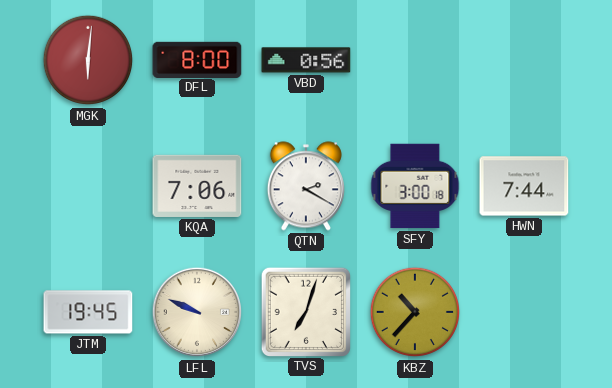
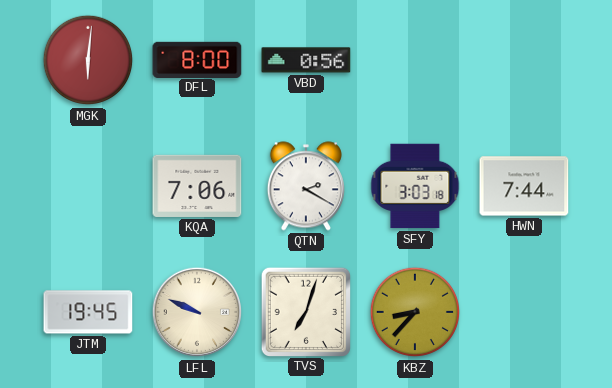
SFY: 3:00 -> 3:03
KBZ: 10:37 -> 8:37
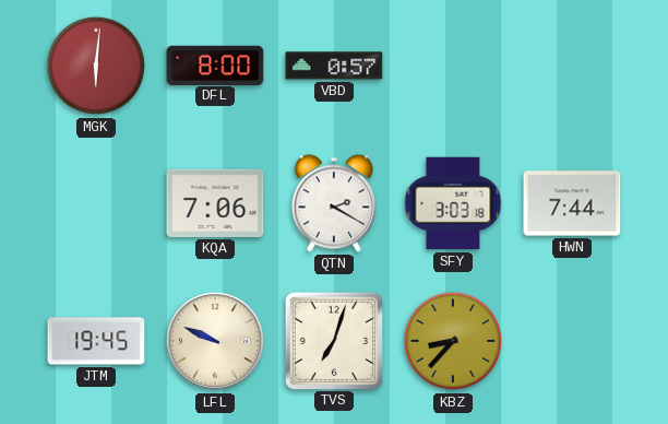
VBD: 0:56 -> 0:57
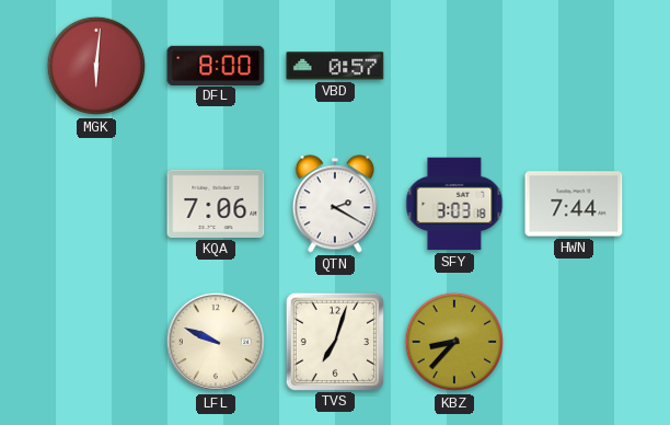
JTM: 19:45 -> none
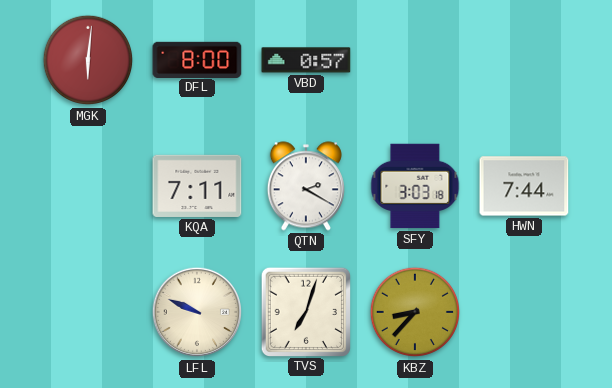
KQA: 7:06 -> 7:11
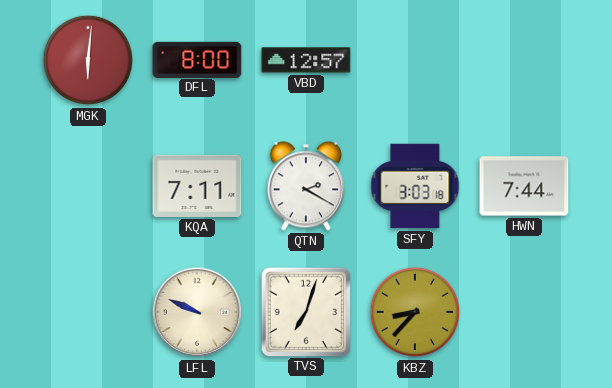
VBD: 0:57 -> 12:57
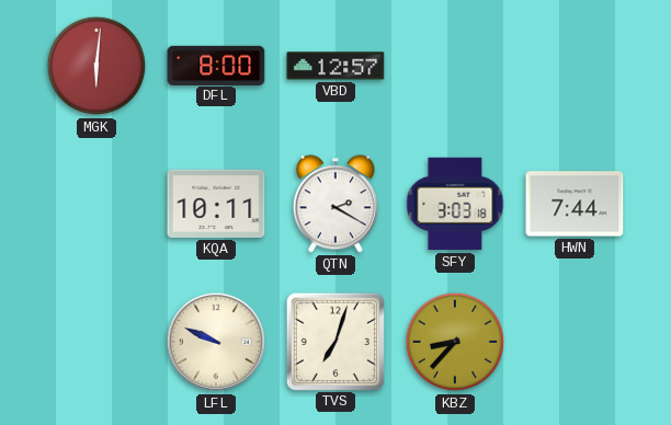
KQA: 7:11 -> 10:11
